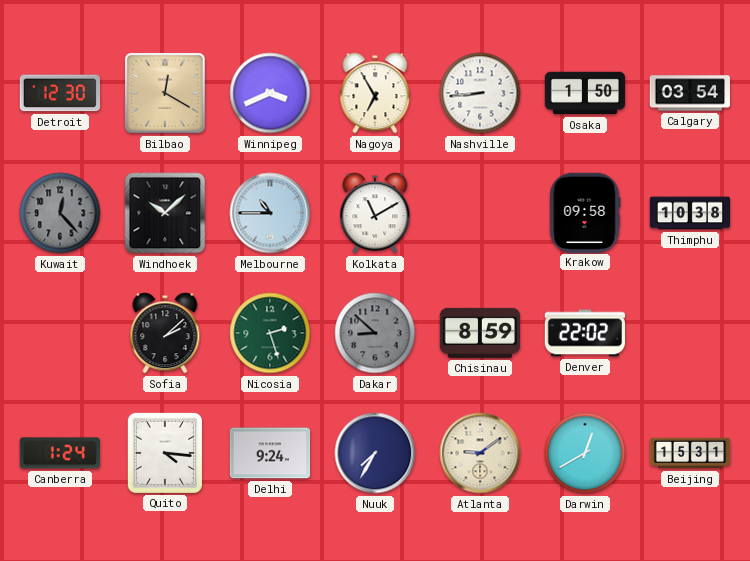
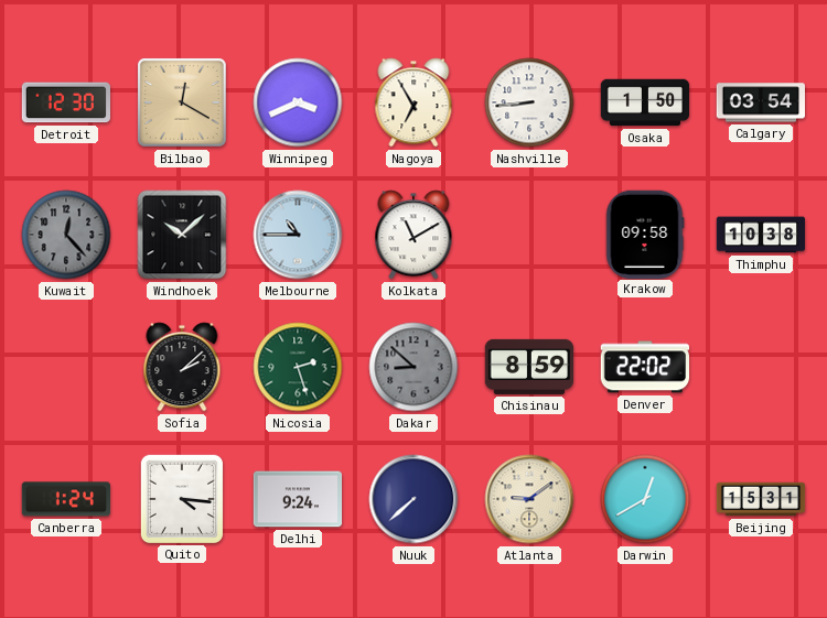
Nuuk: 7:35 -> 7:38
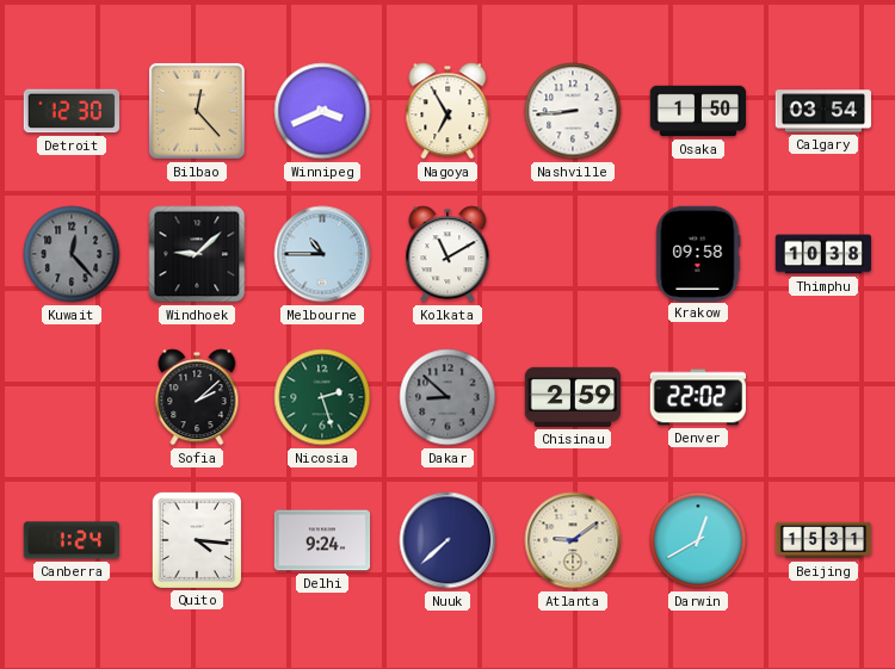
Bilbao: 12:20 -> 12:23
Windhoek: 10:08 -> 9:08
Chisinau: 8:59 -> 2:59
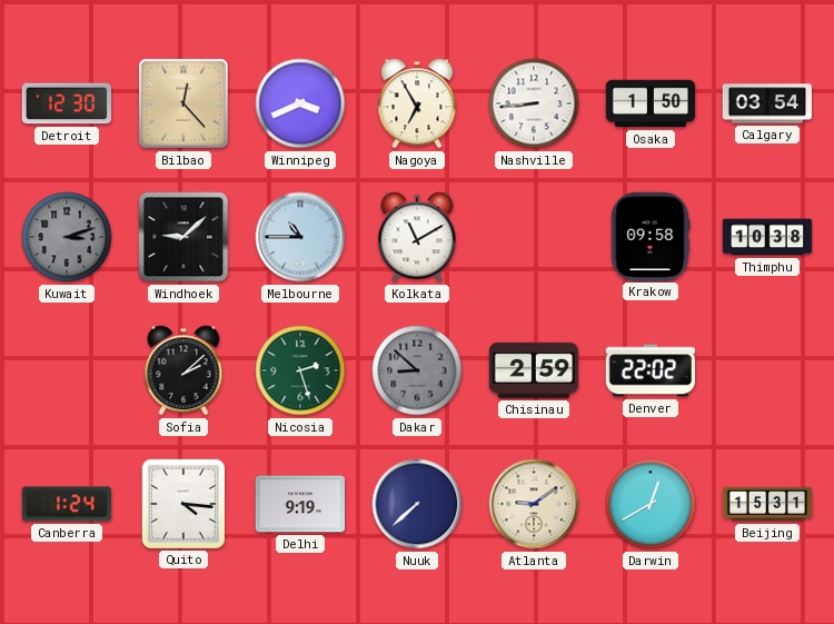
Kuwait: 12:23 -> 3:12
Delhi: 9:24 -> 9:19
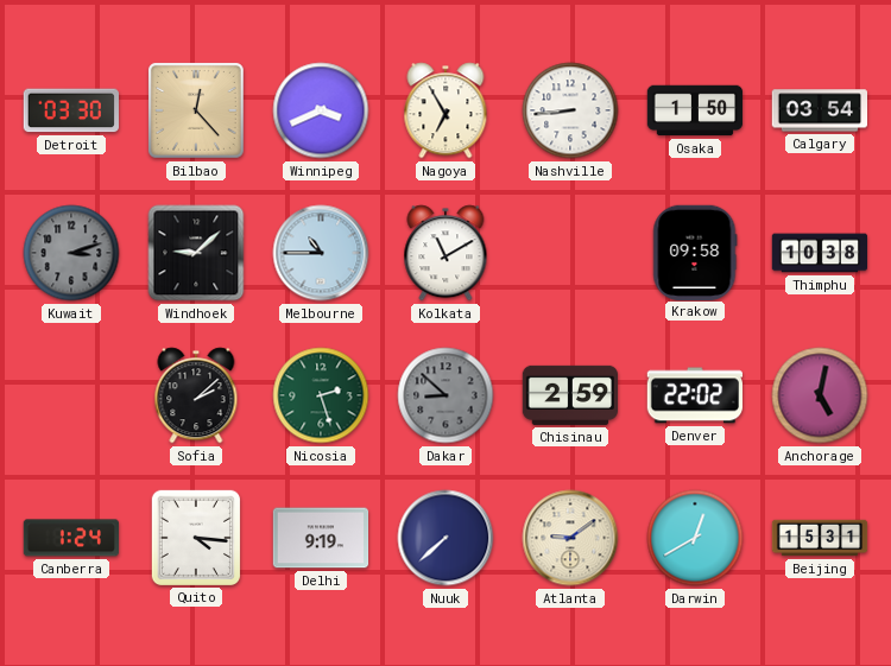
Detroit: 12:30 -> 03:30
Anchorage: none -> 5:02
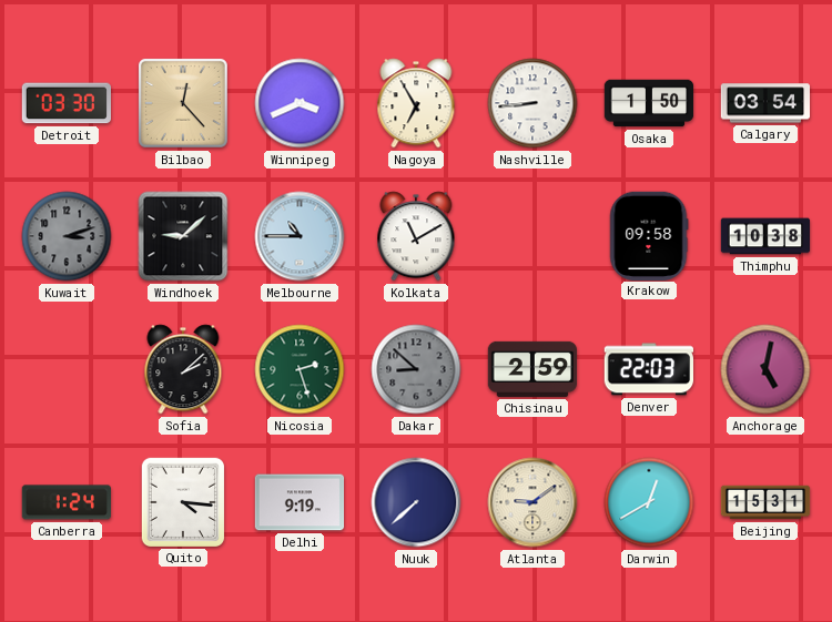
Denver: 22:02 -> 22:03
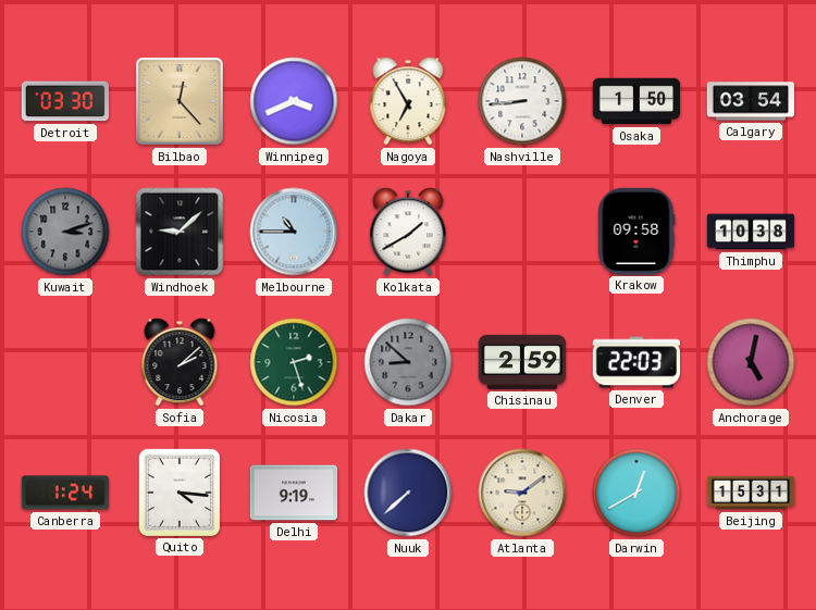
Kolkata: 11:10 -> 1:40
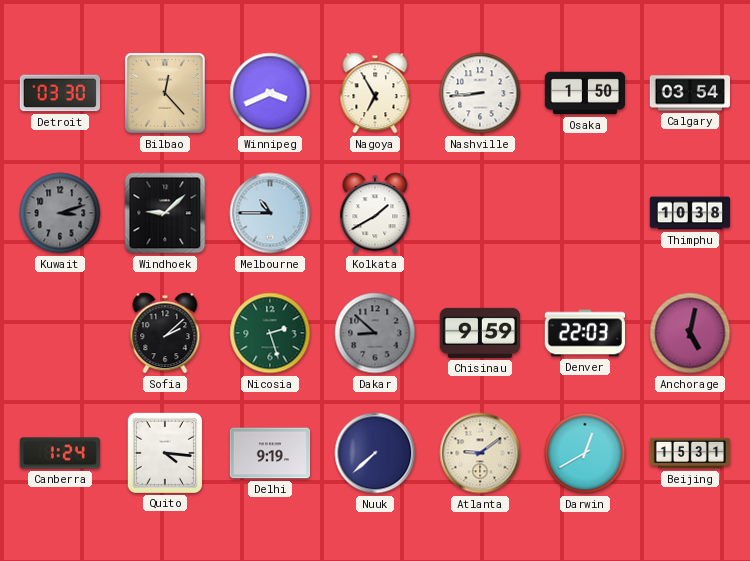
Krakow: 09:58 -> none
Chisinau: 2:59 -> 9:59
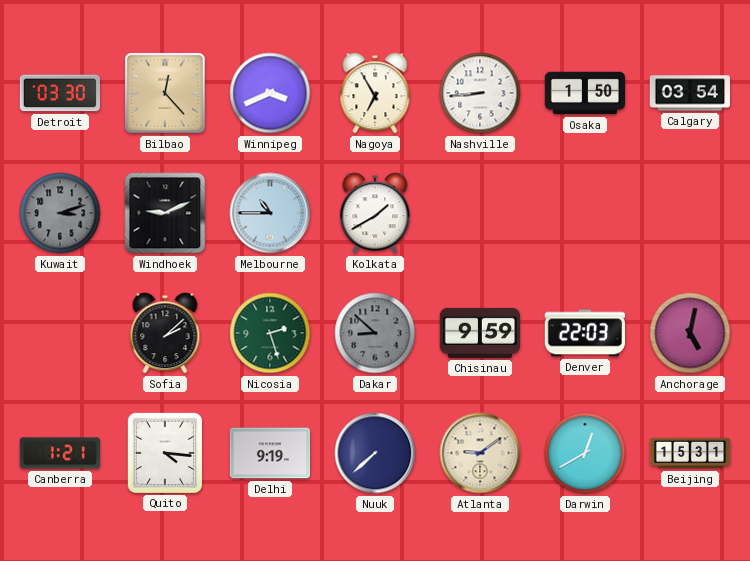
Windhoek: 9:08 -> 9:11
Thimphu: 10:38 -> none
Canberra: 1:24 -> 1:21
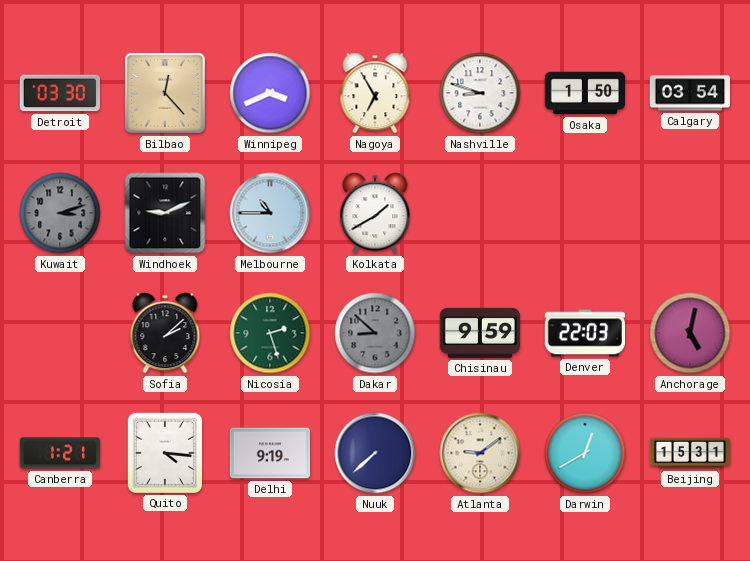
Nashville: 8:44 -> 8:48
